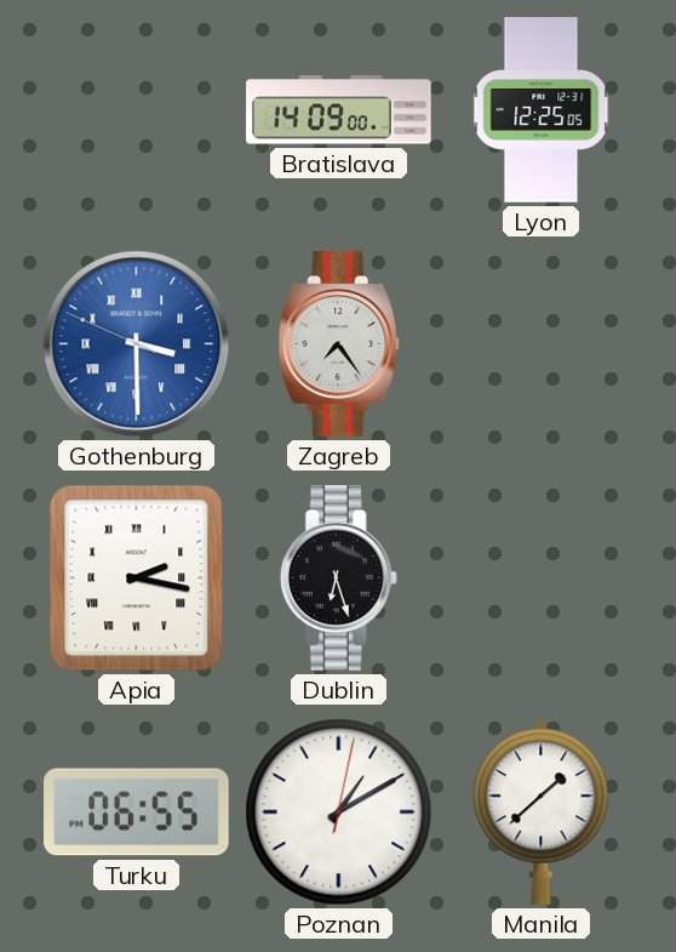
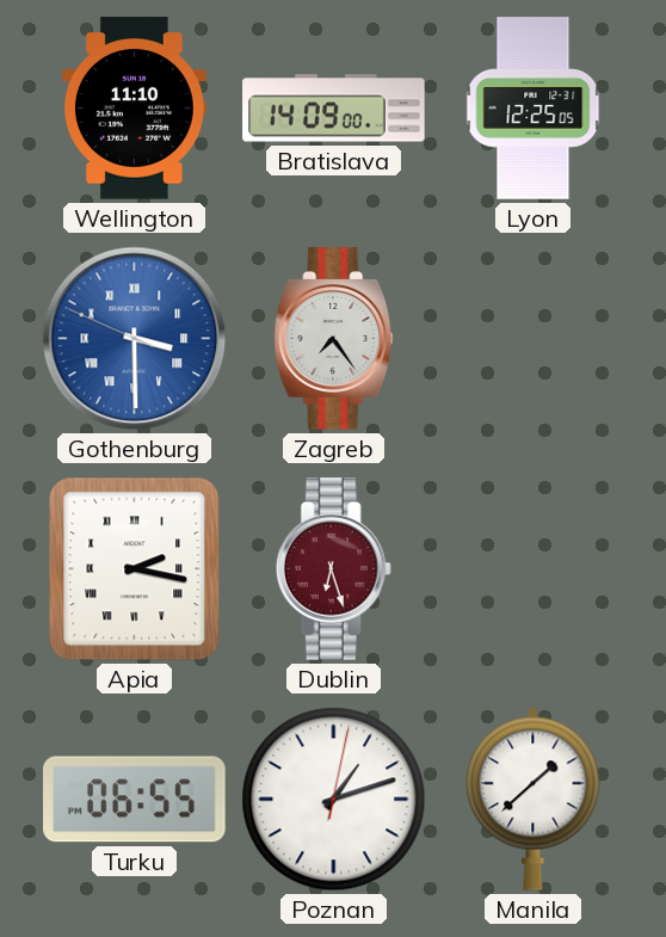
Wellington: none -> 11:10
Dublin dial: black -> burgundy
Poznan: 1:10 -> 1:12
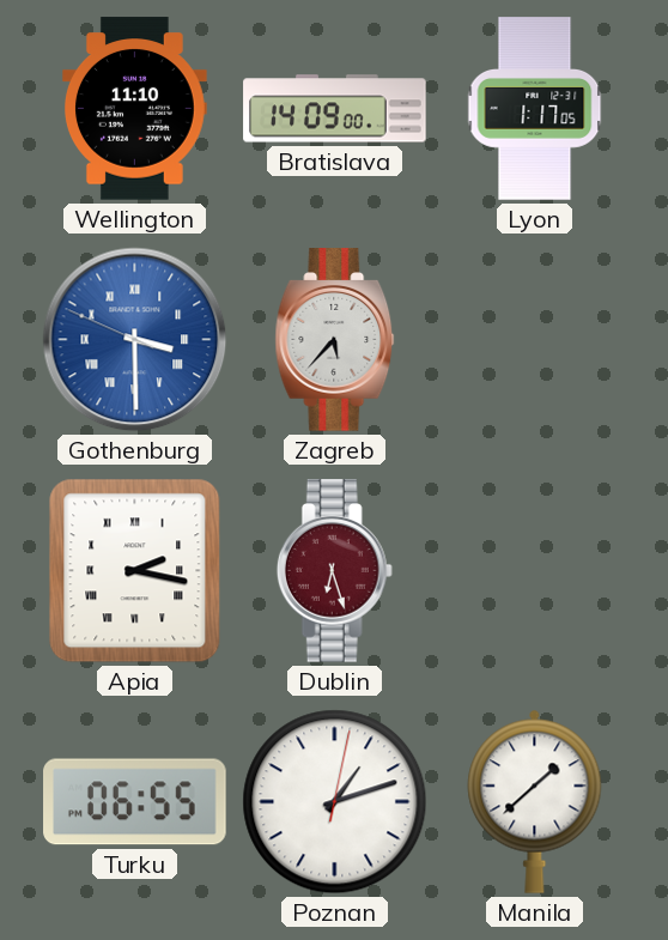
Lyon: 12:25 -> 1:17
Zagreb: 7:24 -> 5:37
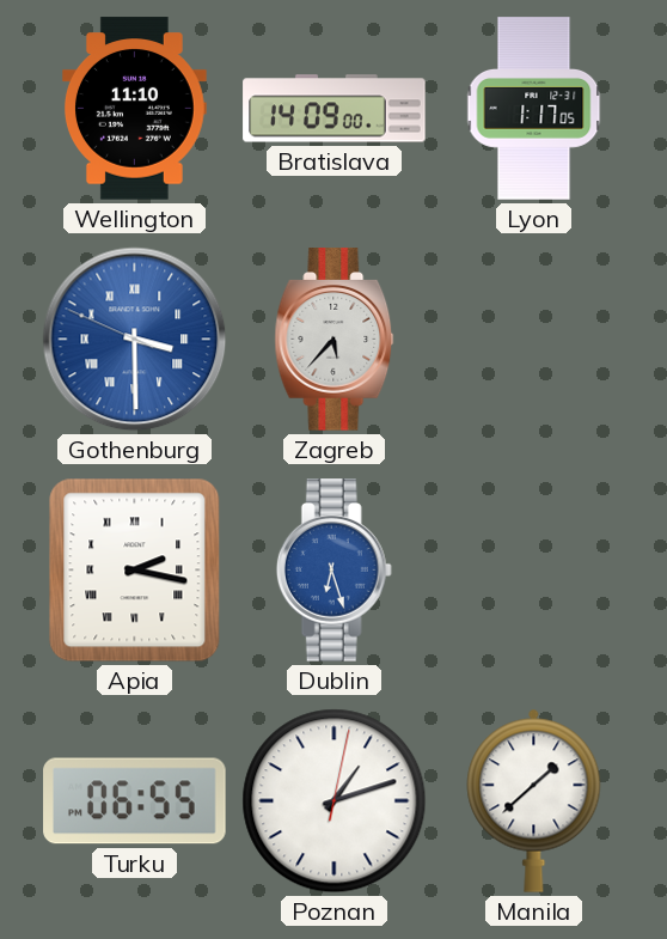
Dublin dial: burgundy -> blue
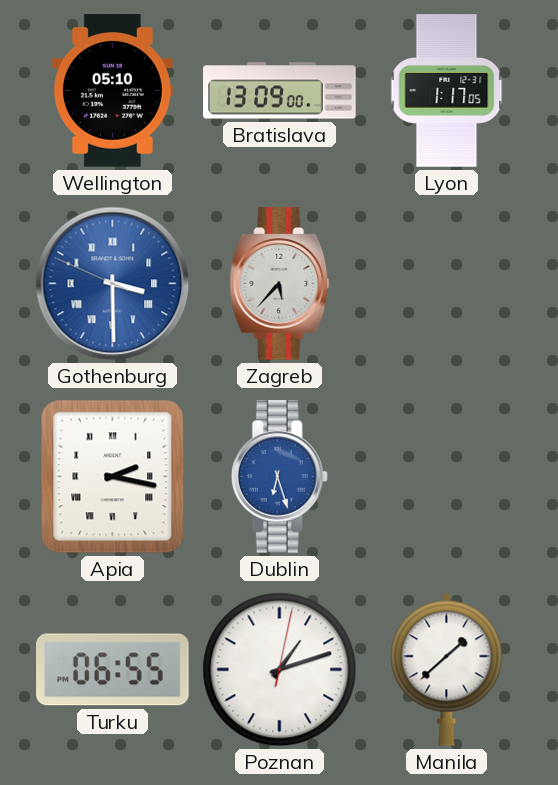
Wellington: 11:10 -> 05:10
Bratislava: 14:09 -> 13:09
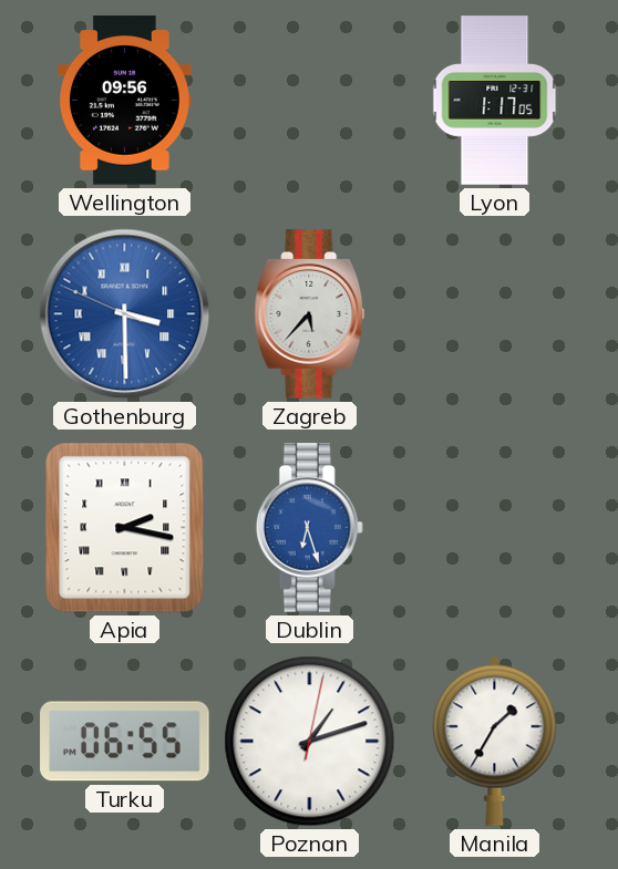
Wellington: 05:10 -> 09:56
Bratislava: 13:09 -> none
Manila: 1:38 -> 1:35
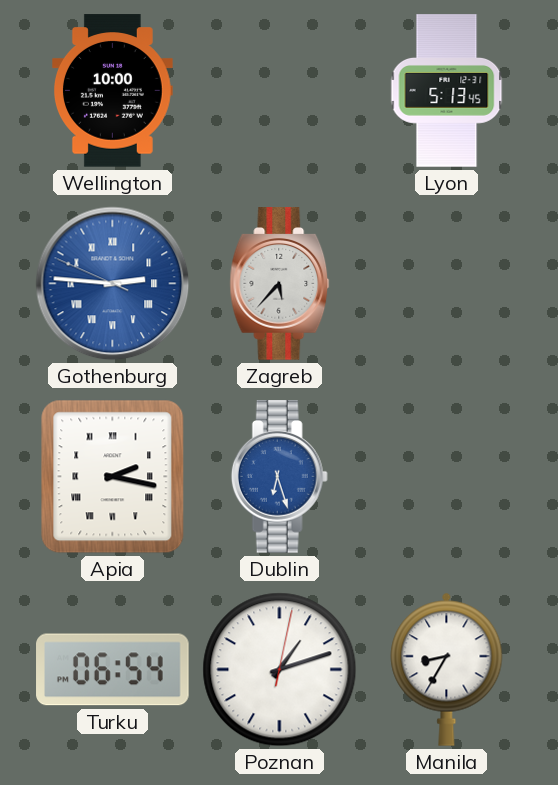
Wellington: 09:56 -> 10:00
Lyon: 1:17 -> 5:13
Gothenburg: 3:29 -> 2:45
Turku: 06:55 -> 06:54
Manila: 1:35 -> 8:35
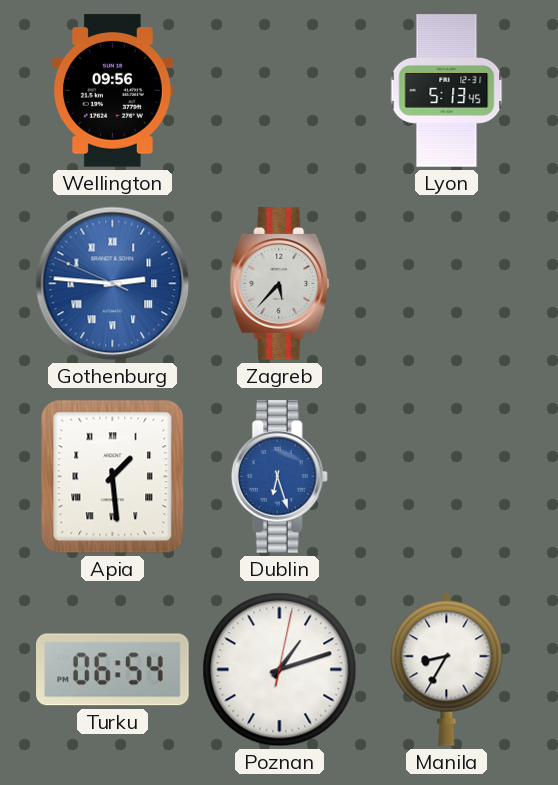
Wellington: 10:00 -> 09:56
Apia: 2:17 -> 1:29
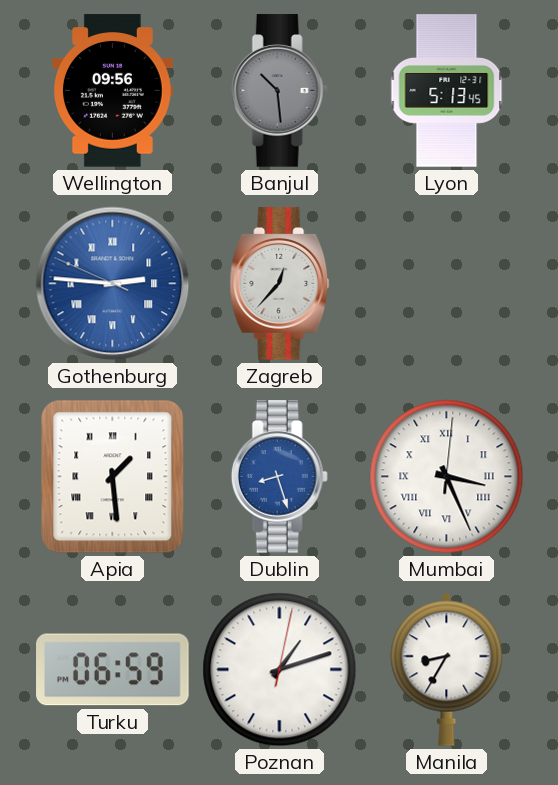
Banjul: none -> 10:29
Zagreb: 5:37 -> 12:37
Dublin: 6:27 -> 8:27
Mumbai: none -> 3:26
Turku: 06:54 -> 06:59
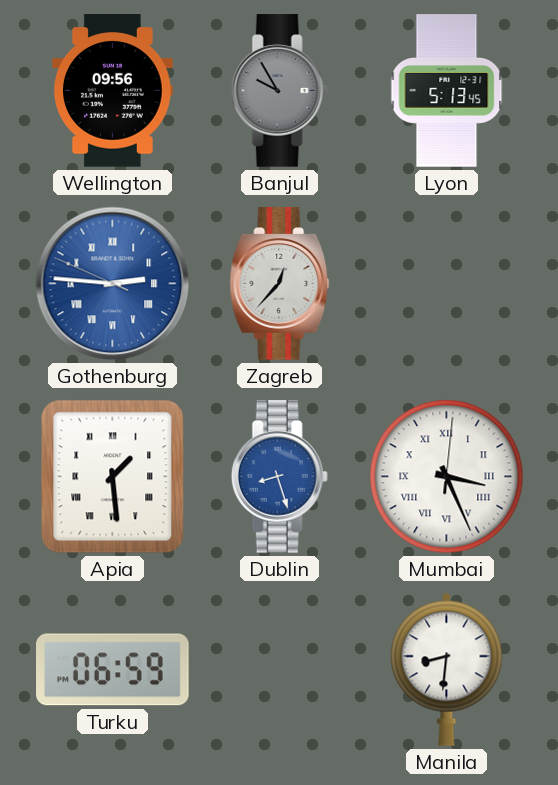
Banjul: 10:29 -> 9:55
Poznan: 1:12 -> none
Manila: 8:35 -> 8:31
